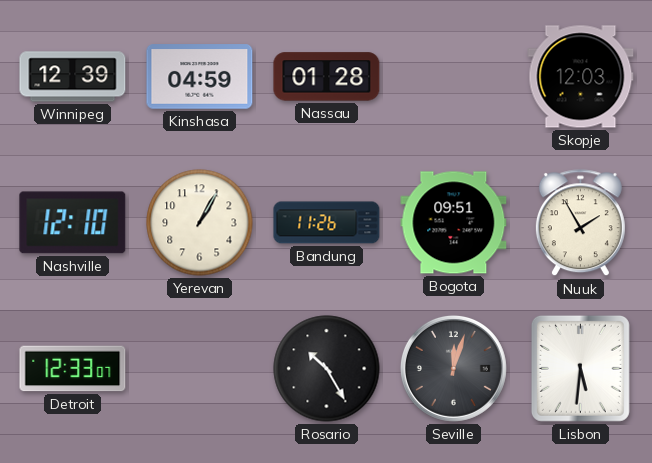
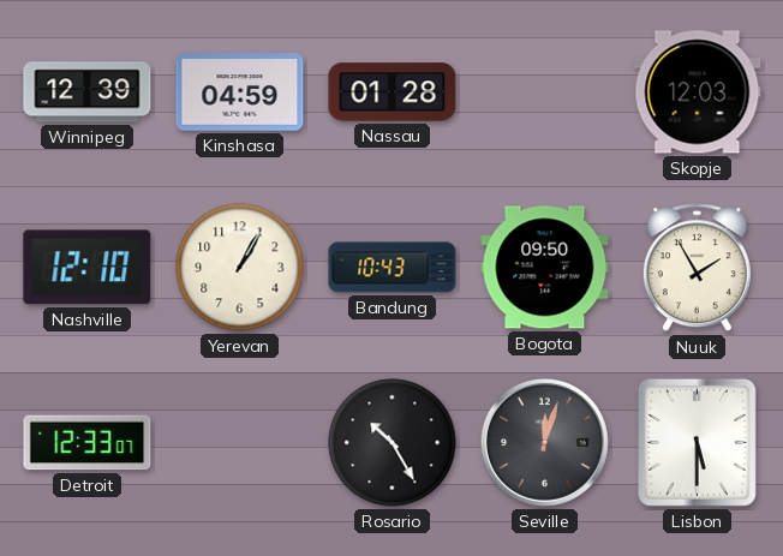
Bandung: 11:26 -> 10:43
Bogota: 09:51 -> 09:50
Lisbon: 5:31 -> 5:30
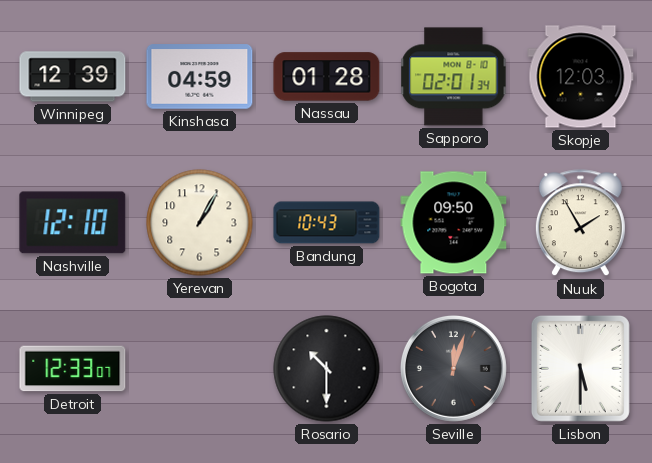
Sapporo: none -> 02:01
Rosario: 10:25 -> 10:30
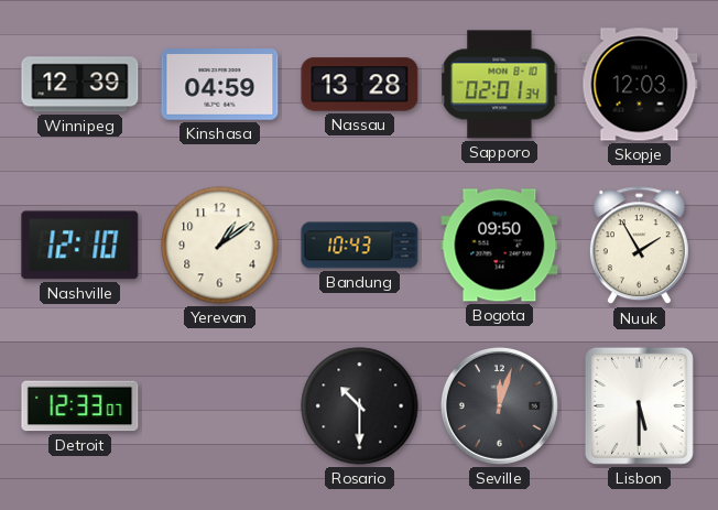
Nassau: 01:28 -> 13:28
Yerevan: 1:05 -> 1:09
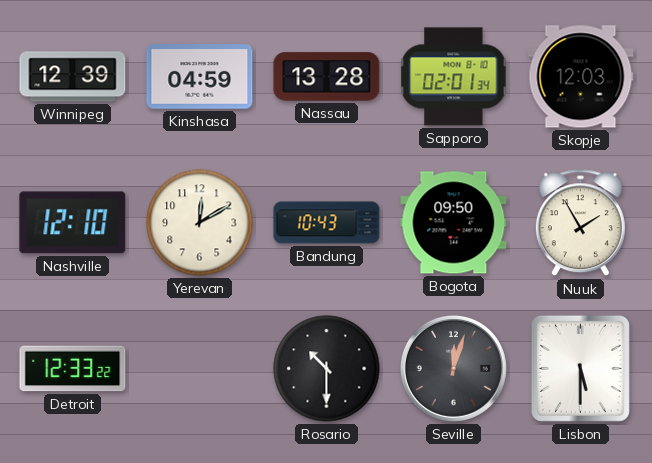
Yerevan: 1:09 -> 12:10
Detroit: 12:33:07 -> 12:33:22
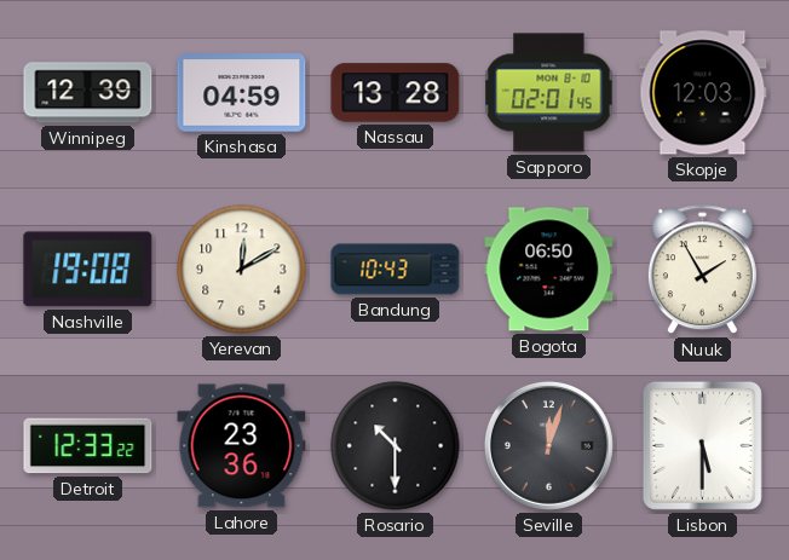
Sapporo: 02:01:34 -> 02:01:45
Nashville: 12:10 -> 19:08
Bogota: 09:50 -> 06:50
Lahore: none -> 23:36
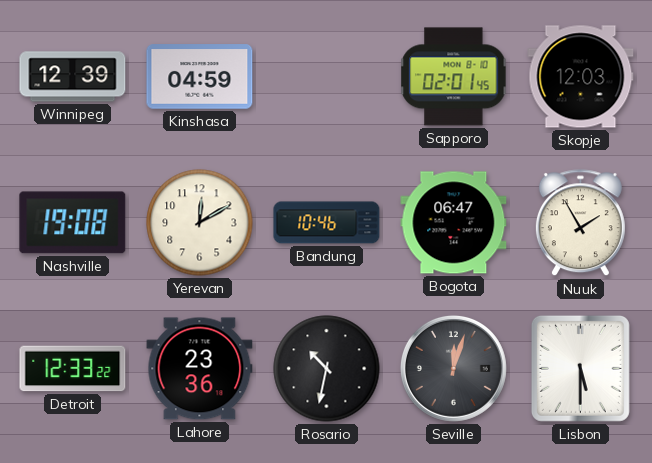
Nassau: 13:28 -> none
Bandung: 10:43 -> 10:46
Bogota: 06:50 -> 06:47
Rosario: 10:30 -> 10:32
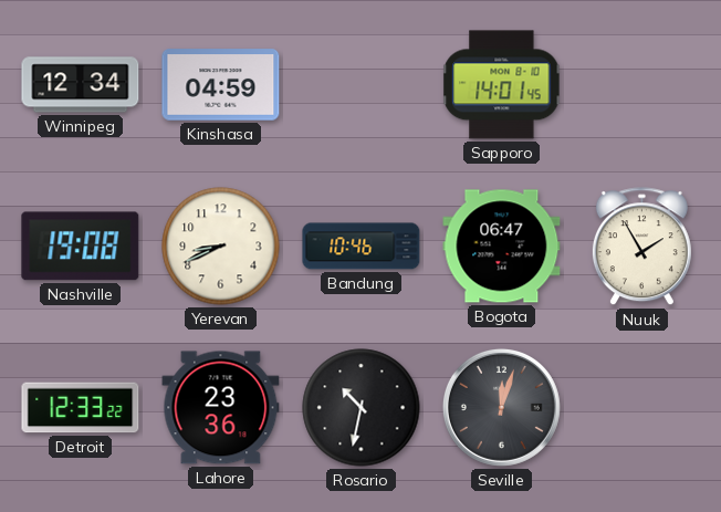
Winnipeg: 12:39 -> 12:34
Sapporo: 02:01 -> 14:01
Skopje: 12:03 -> none
Yerevan: 12:10 -> 8:41
Lisbon: 5:30 -> none
